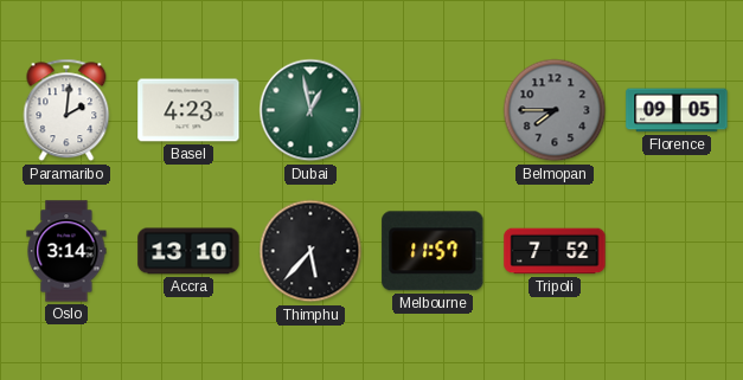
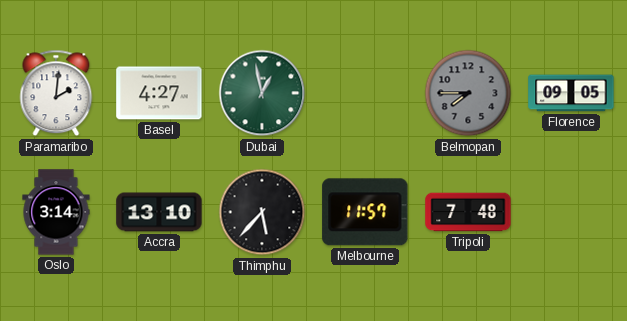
Basel: 4:23 -> 4:27
Tripoli: 7:52 -> 7:48
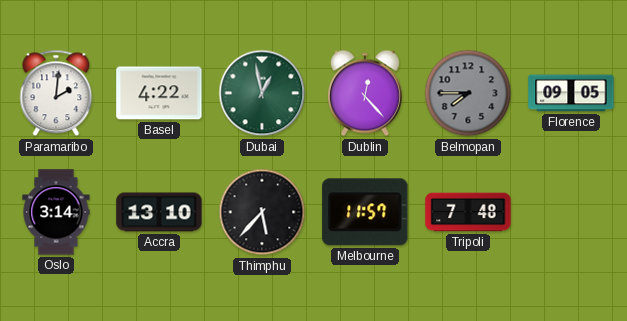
Basel: 4:27 -> 4:22
Dublin: none -> 12:23
